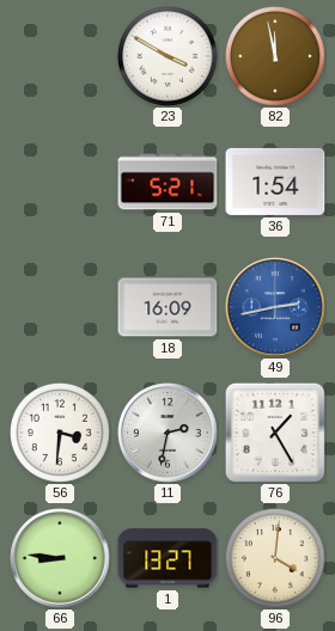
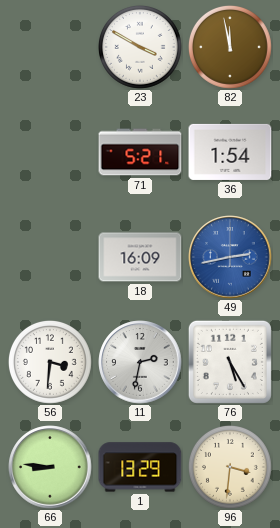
76: 1:25 -> 5:25
1: 13:27 -> 13:29
96: 4:01 -> 3:31
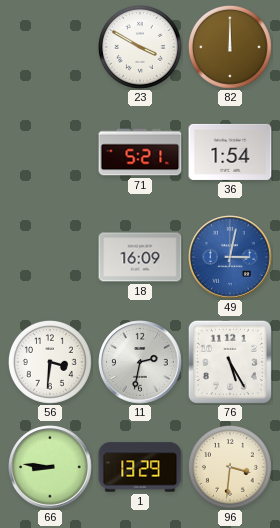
82: 11:58 -> 12:00
49: 2:43 -> 3:02
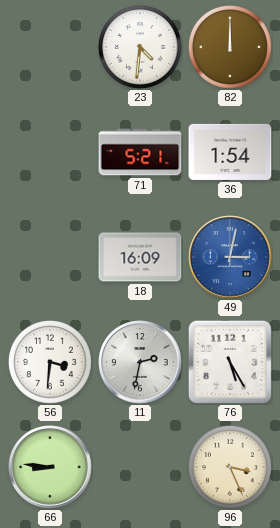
23: 3:50 -> 4:31
1: 13:29 -> none
96: 3:31 -> 3:26
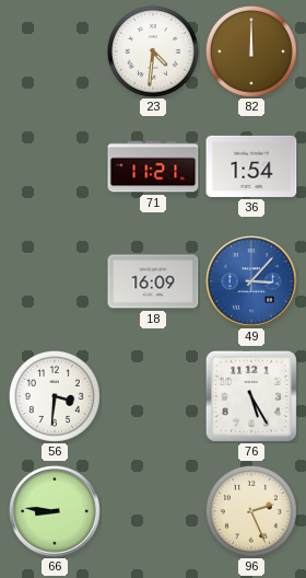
71: 5:21 -> 11:21
49: 3:02 -> 3:07
11: 2:32 -> none
96: 3:26 -> 2:26
